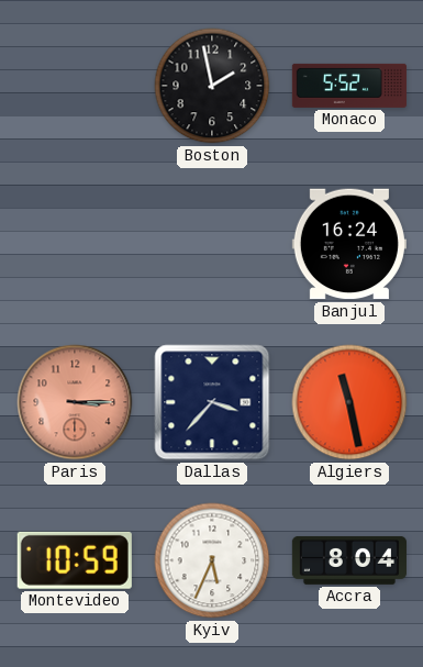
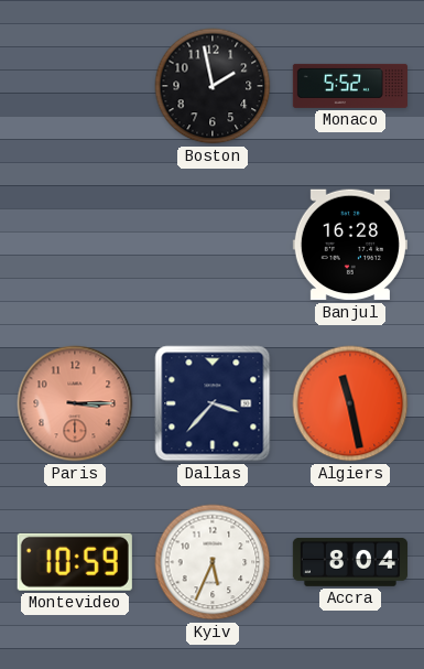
Banjul: 16:24 -> 16:28
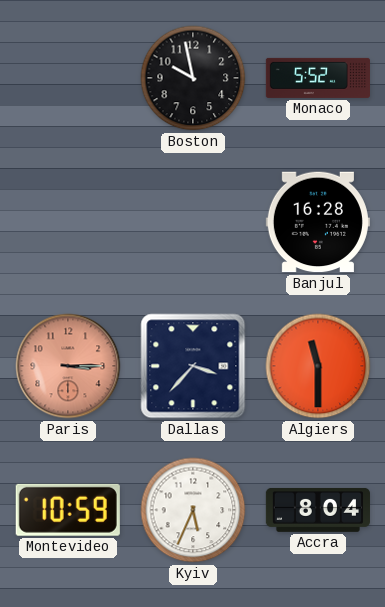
Boston: 1:58 -> 9:58
Algiers: 11:28 -> 11:30
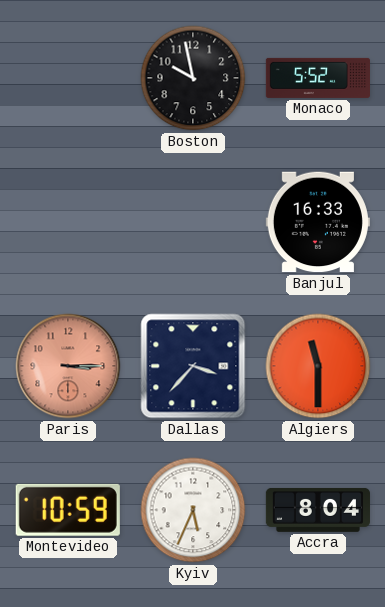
Banjul: 16:28 -> 16:33
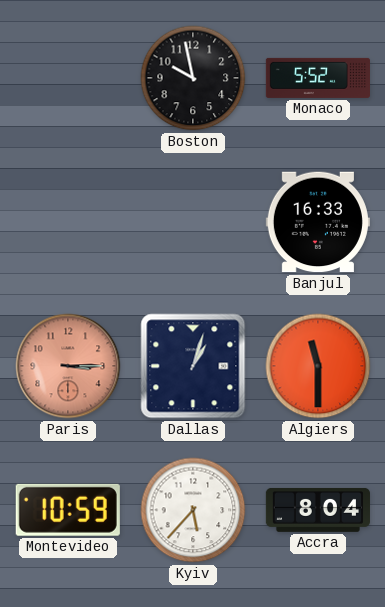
Dallas: 3:37 -> 1:03
Kyiv: 5:34 -> 5:37
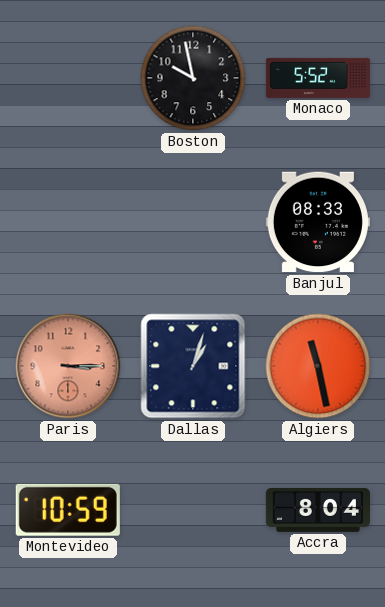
Banjul: 16:33 -> 08:33
Algiers: 11:30 -> 11:28
Kyiv: 5:37 -> none
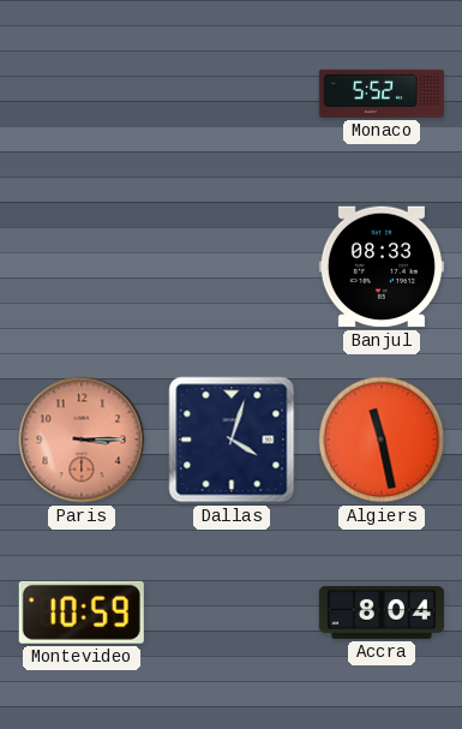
Boston: 9:58 -> none
Dallas: 1:03 -> 4:03
